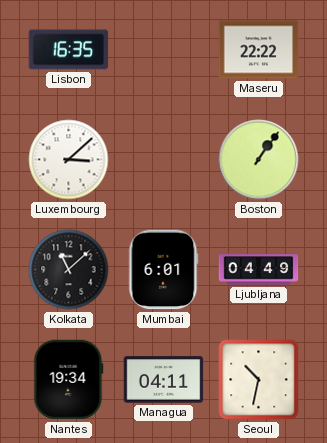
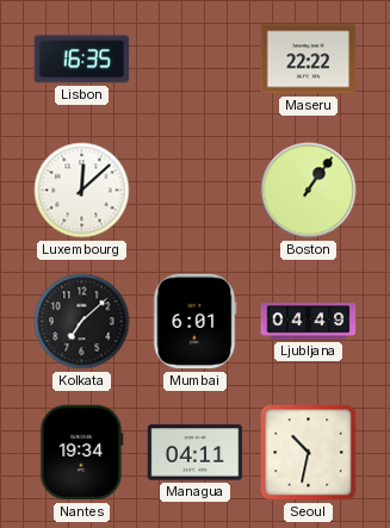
Luxembourg: 3:08 -> 12:08
Kolkata: 11:08 -> 7:08
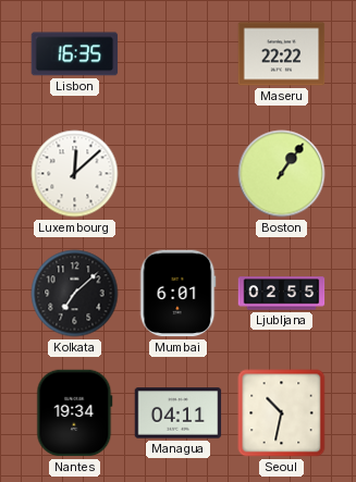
Ljubljana: 04:49 -> 02:55
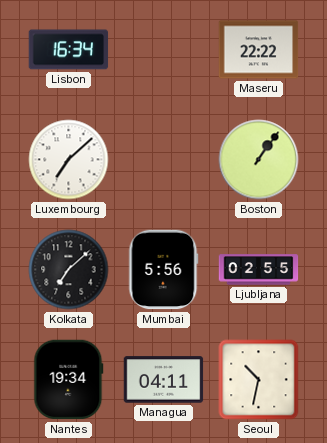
Lisbon: 16:35 -> 16:34
Luxembourg: 12:08 -> 7:08
Mumbai: 6:01 -> 5:56
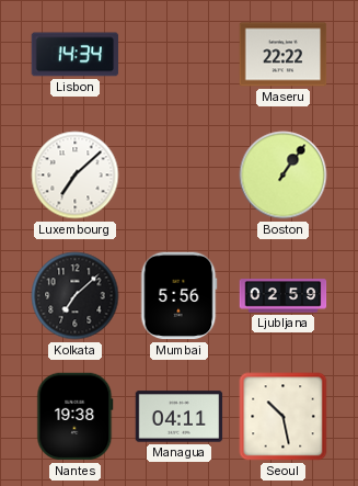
Lisbon: 16:34 -> 14:34
Ljubljana: 02:55 -> 02:59
Nantes: 19:34 -> 19:38
Seoul: 10:32 -> 10:28
